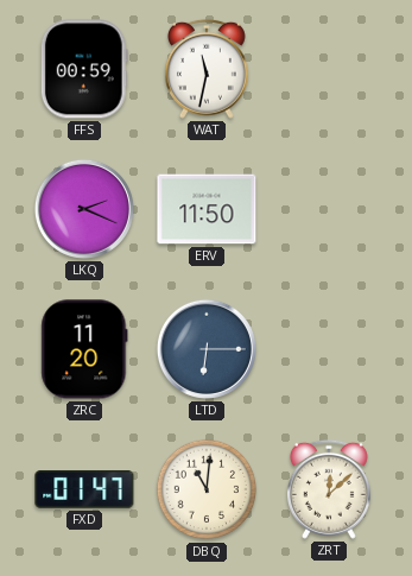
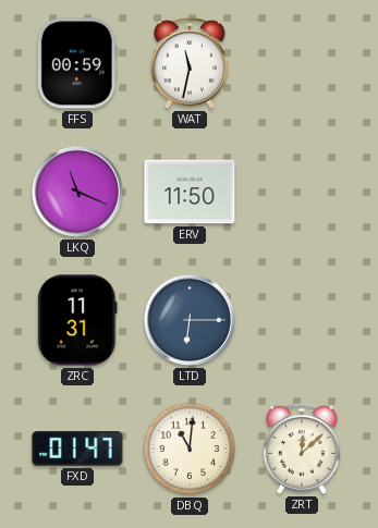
LKQ: 2:19 -> 11:19
ZRC: 11:20 -> 11:31
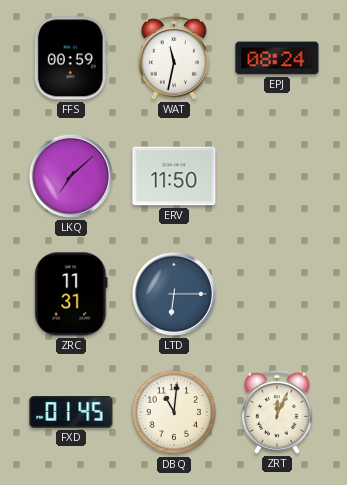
EPJ: none -> 08:24
LKQ: 11:19 -> 7:08
FXD: 01:47 -> 01:45
ZRT: 12:08 -> 12:04
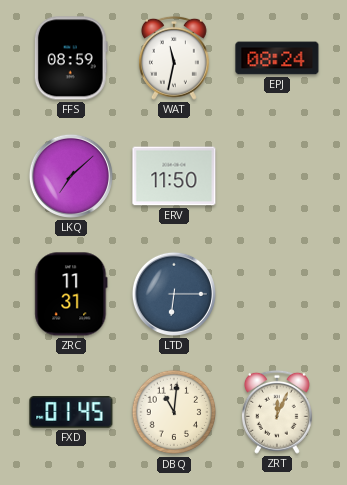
FFS: 00:59 -> 08:59
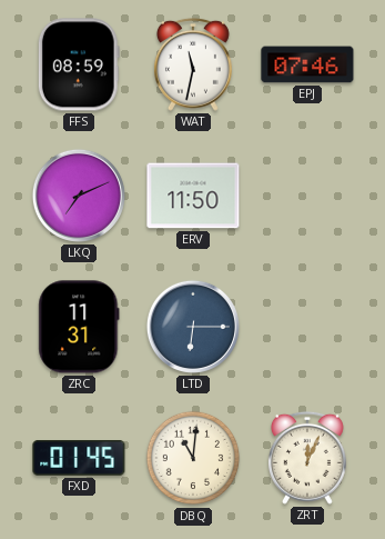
EPJ: 08:24 -> 07:46
LKQ: 7:08 -> 7:11
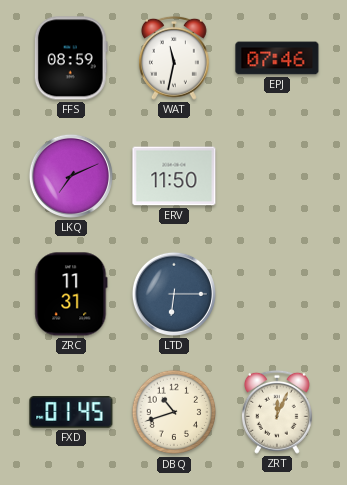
DBQ: 11:01 -> 10:42
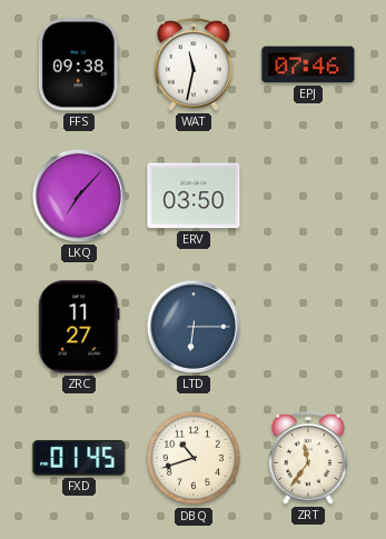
FFS: 08:59 -> 09:38
LKQ: 7:11 -> 7:07
ERV: 11:50 -> 03:50
ZRC: 11:31 -> 11:27
ZRT: 12:04 -> 11:36
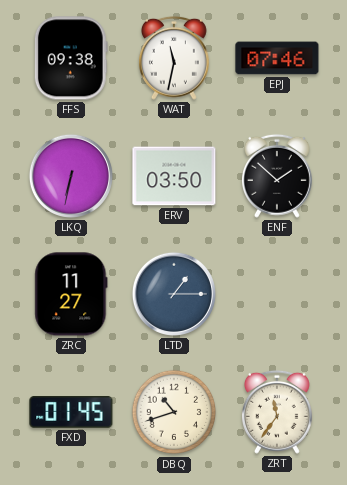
LKQ: 7:07 -> 6:32
ENF: none -> 1:52
LTD: 6:15 -> 1:15
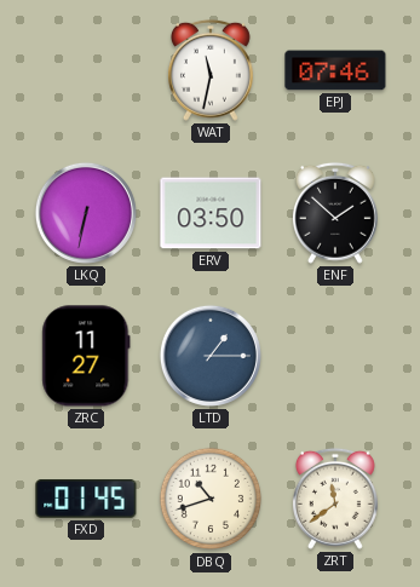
FFS: 09:38 -> none
ZRT: 11:36 -> 11:39
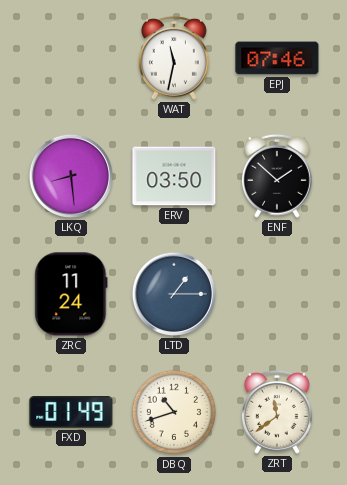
LKQ: 6:32 -> 8:29
ZRC: 11:27 -> 11:24
FXD: 01:45 -> 01:49
